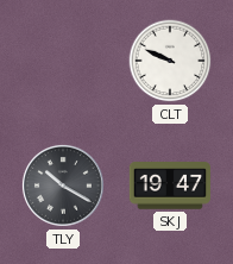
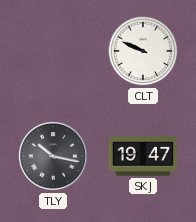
TLY: 10:20 -> 10:17
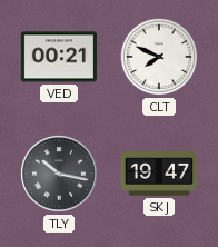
VED: none -> 00:21
CLT: 9:49 -> 7:49
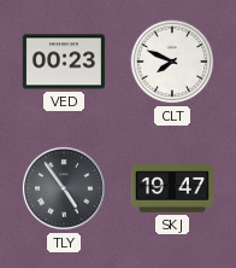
VED: 00:21 -> 00:23
TLY: 10:17 -> 4:54
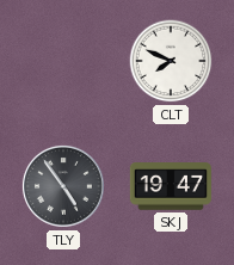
VED: 00:23 -> none
